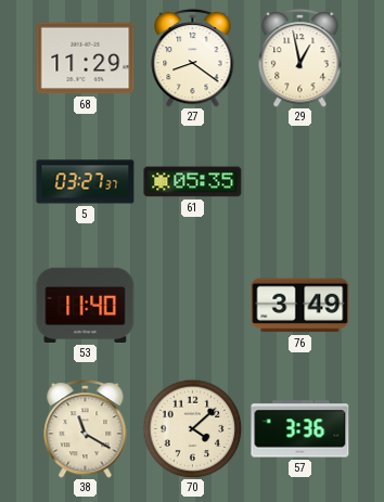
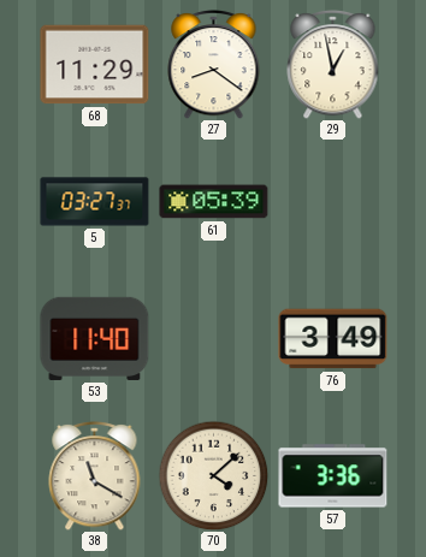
61: 05:35 -> 05:39
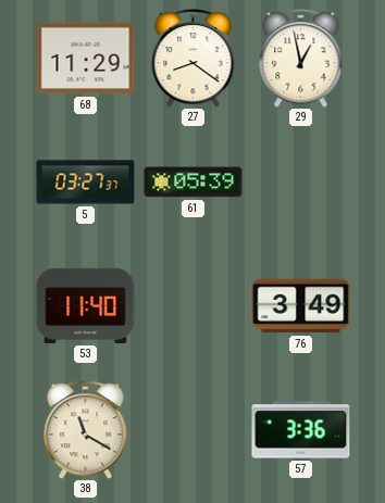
70: 4:08 -> none
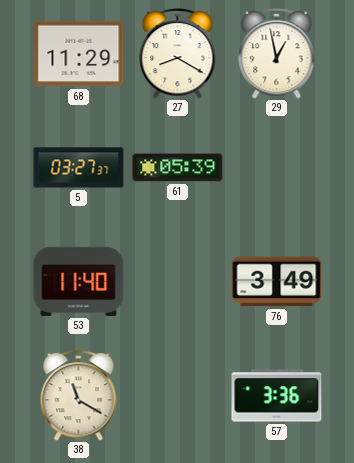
27: 8:21 -> 8:20
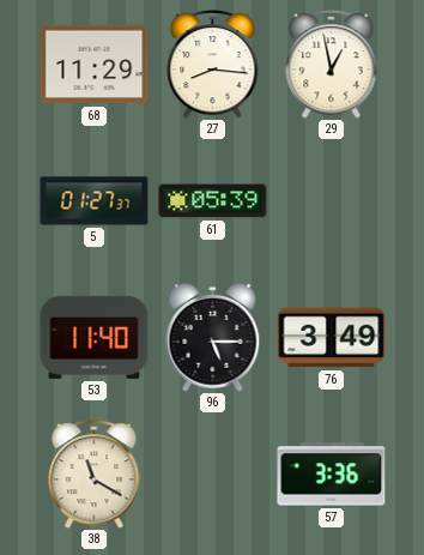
27: 8:20 -> 8:16
5: 03:27 -> 01:27
96: none -> 5:15
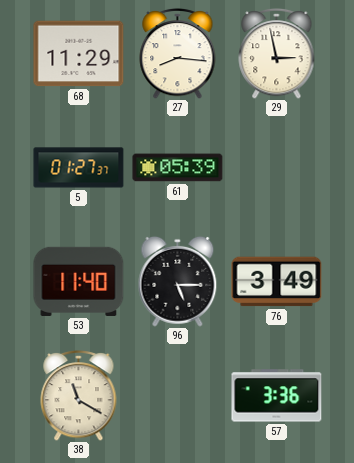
29: 12:58 -> 2:58
